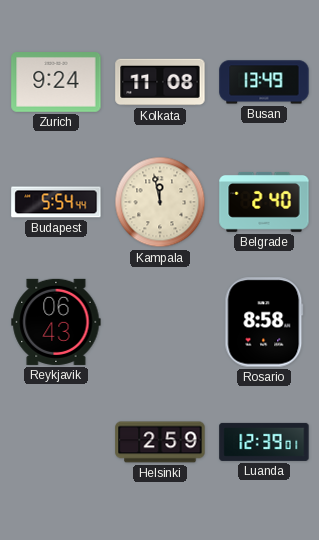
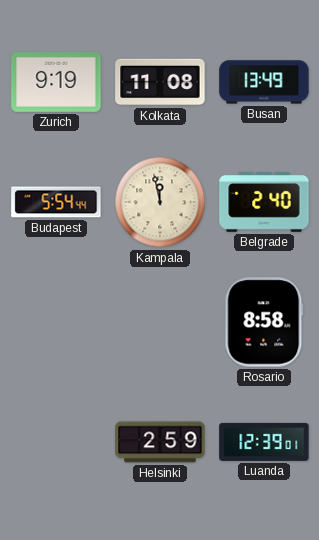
Zurich: 9:24 -> 9:19
Reykjavik: 06:43 -> none
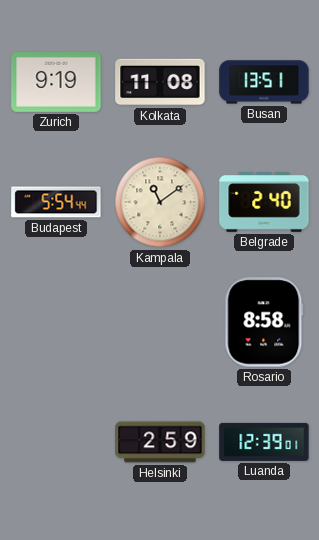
Busan: 13:49 -> 13:51
Kampala: 11:58 -> 11:09
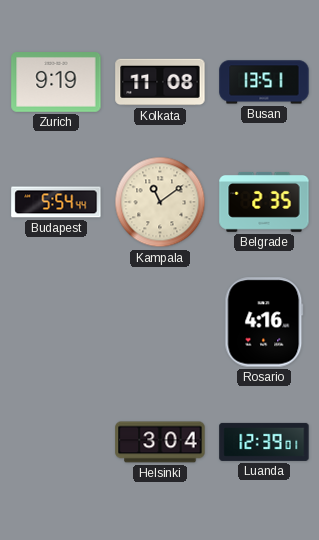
Belgrade: 2:40 -> 2:35
Rosario: 8:58 -> 4:16
Helsinki: 2:59 -> 3:04
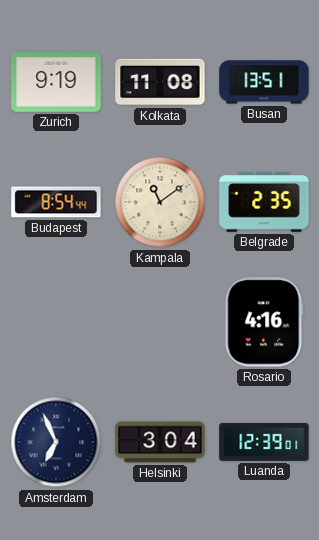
Budapest: 5:54 -> 8:54
Amsterdam: none -> 6:56
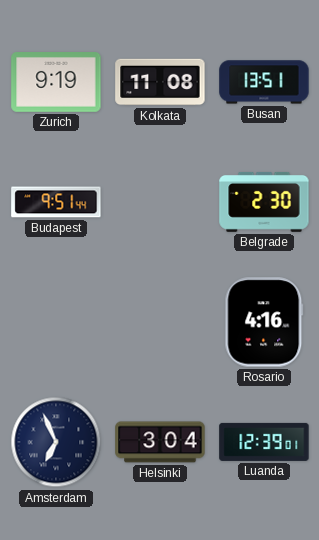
Budapest: 8:54 -> 9:51
Kampala: 11:09 -> none
Belgrade: 2:35 -> 2:30
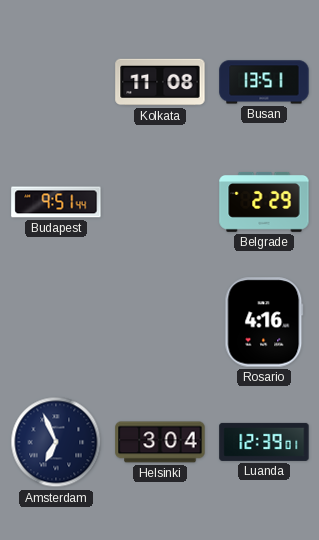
Zurich: 9:19 -> none
Belgrade: 2:30 -> 2:29
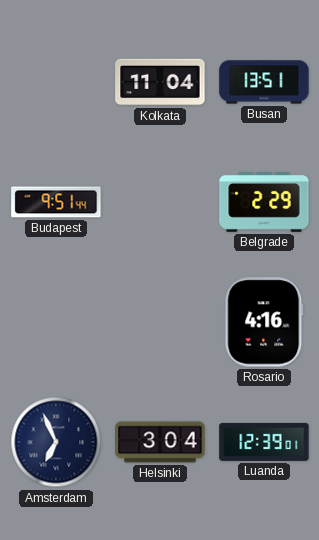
Kolkata: 11:08 -> 11:04
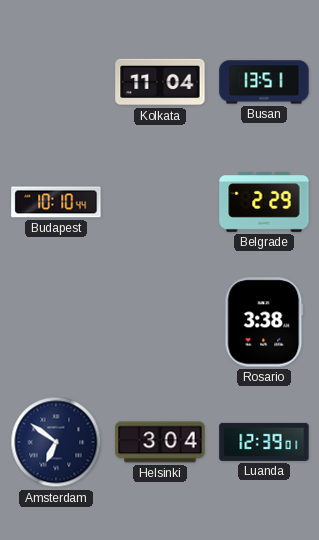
Budapest: 9:51 -> 10:10
Rosario: 4:16 -> 3:38
Amsterdam: 6:56 -> 6:51
